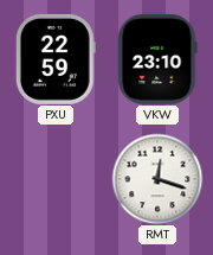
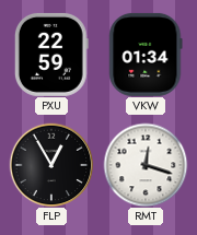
VKW: 23:10 -> 01:34
FLP: none -> 12:55
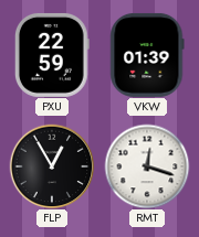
VKW: 01:34 -> 01:39
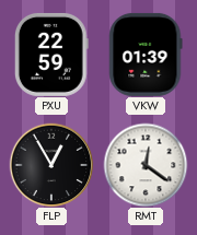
RMT: 12:18 -> 12:21
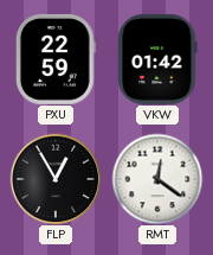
VKW: 01:39 -> 01:42
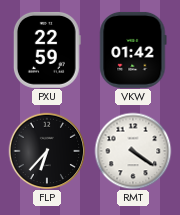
FLP: 12:55 -> 6:37
RMT: 12:21 -> 4:21
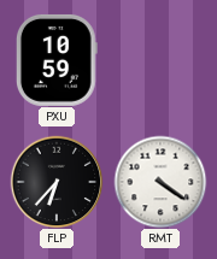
PXU: 22:59 -> 10:59
VKW: 01:42 -> none
